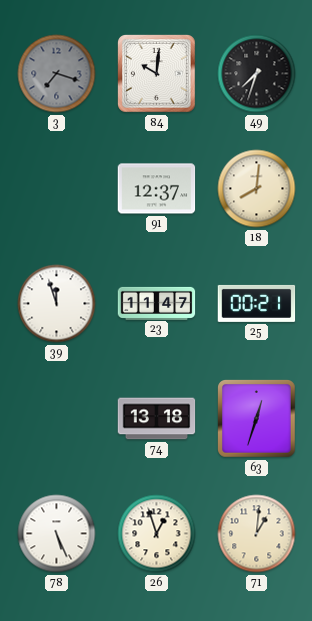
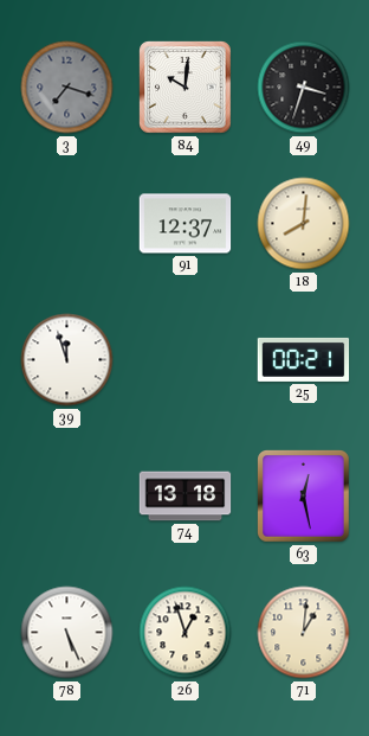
49: 7:33 -> 3:33
23: 11:47 -> none
63: 12:33 -> 12:28
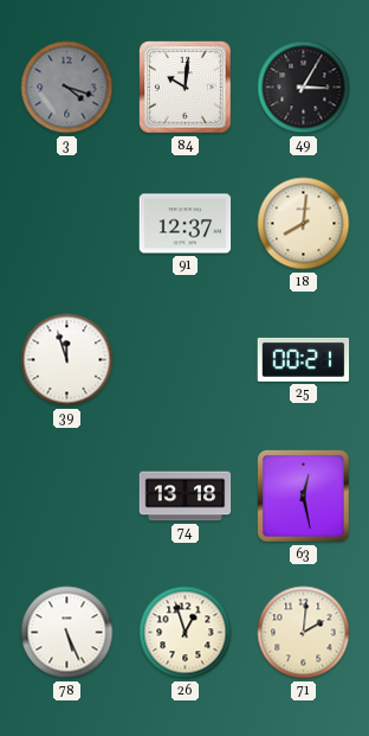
3: 7:18 -> 4:18
49: 3:33 -> 3:05
71: 1:01 -> 2:01
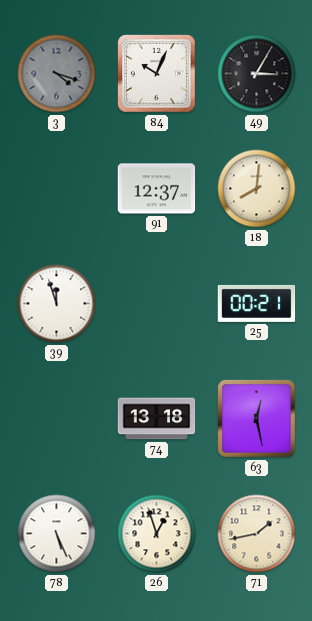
84: 10:01 -> 10:04
71: 2:01 -> 1:43
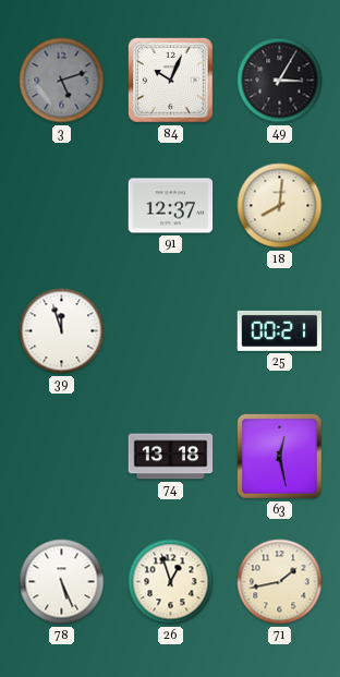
3: 4:18 -> 5:12
